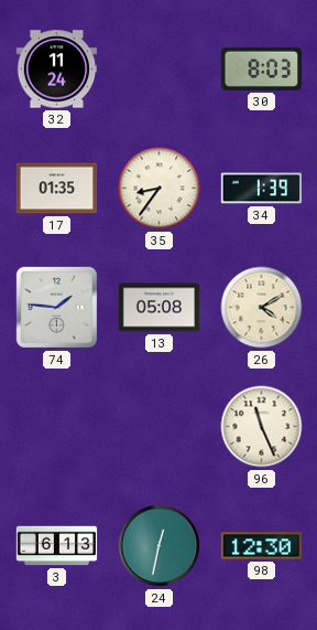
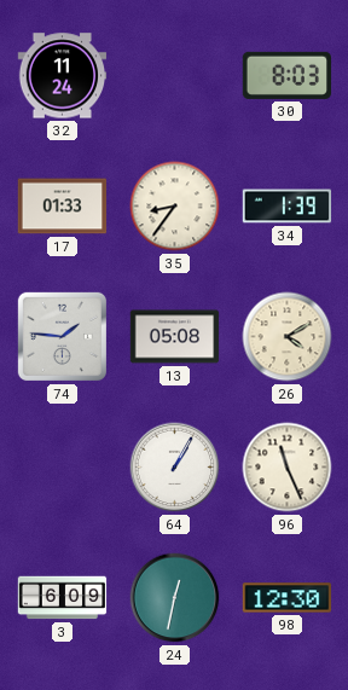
17: 01:35 -> 01:33
64: none -> 1:05
3: 6:13 -> 6:09
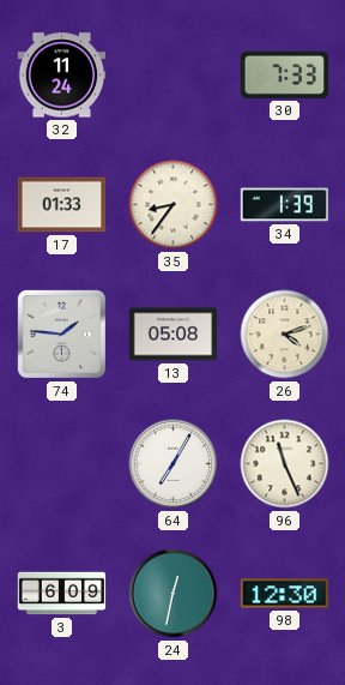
30: 8:03 -> 7:33
26: 4:10 -> 4:12
64: 1:05 -> 7:05
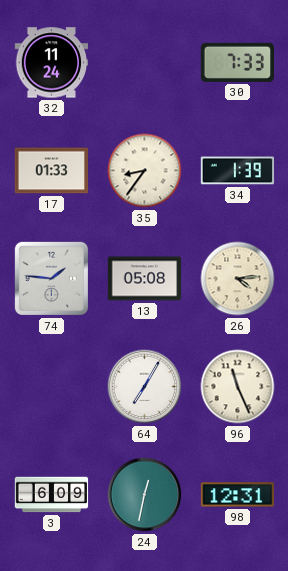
26: 4:12 -> 4:14
98: 12:30 -> 12:31
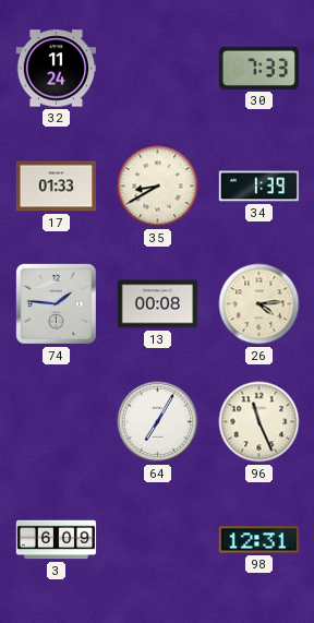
35: 8:36 -> 8:40
13: 05:08 -> 00:08
24: 12:32 -> none
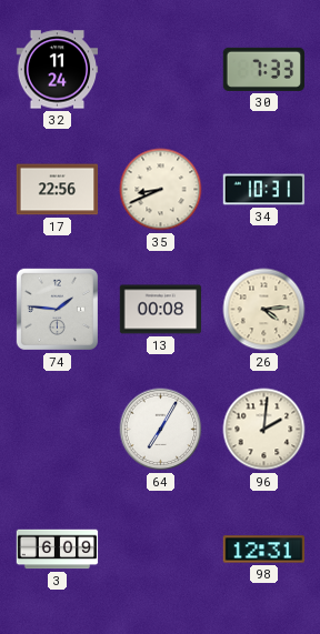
17: 01:33 -> 22:56
35: 8:40 -> 8:41
34: 1:39 -> 10:31
96: 11:26 -> 2:01
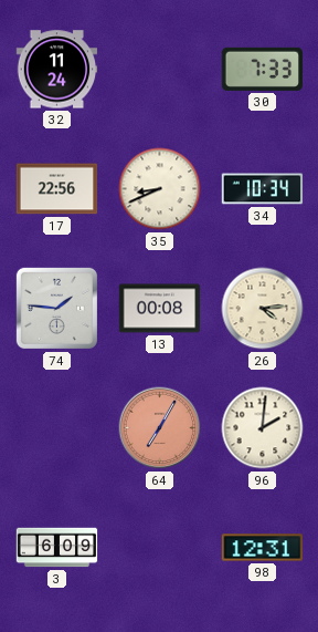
34: 10:31 -> 10:34
64 dial: white -> salmon
